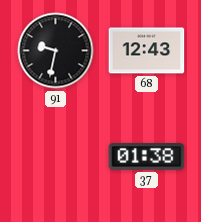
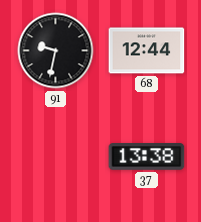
68: 12:43 -> 12:44
37: 01:38 -> 13:38
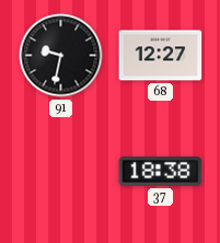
68: 12:44 -> 12:27
37: 13:38 -> 18:38
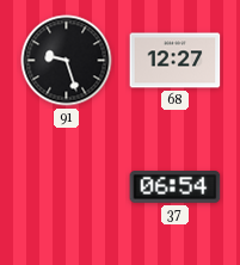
91: 9:32 -> 9:27
37: 18:38 -> 06:54
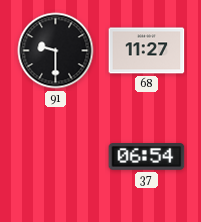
91: 9:27 -> 9:30
68: 12:27 -> 11:27
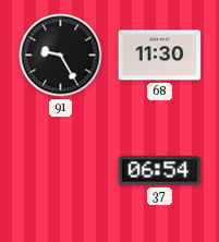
91: 9:30 -> 9:25
68: 11:27 -> 11:30
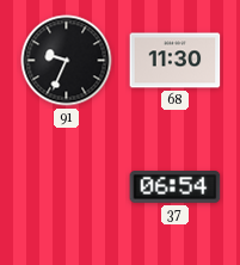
91: 9:25 -> 9:34
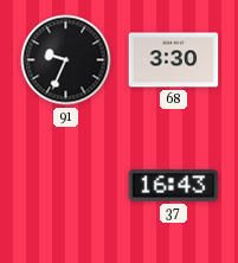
68: 11:30 -> 3:30
37: 06:54 -> 16:43
